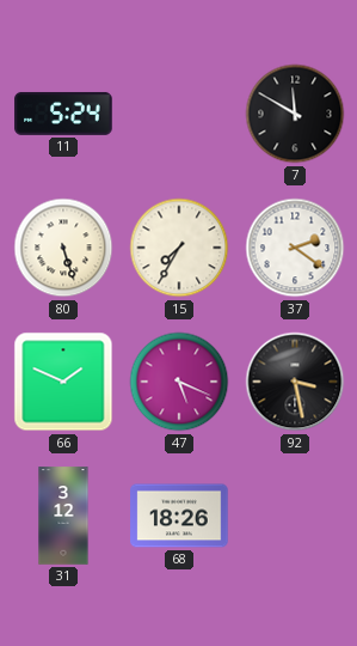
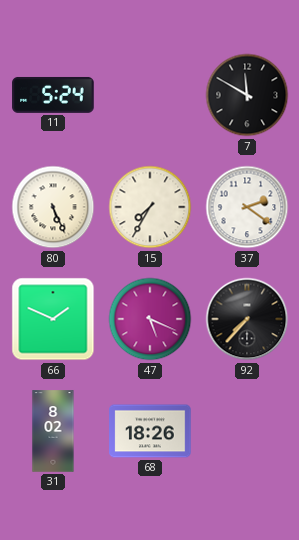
80: 5:27 -> 5:26
92: 3:28 -> 7:37
31: 3:12 -> 8:02
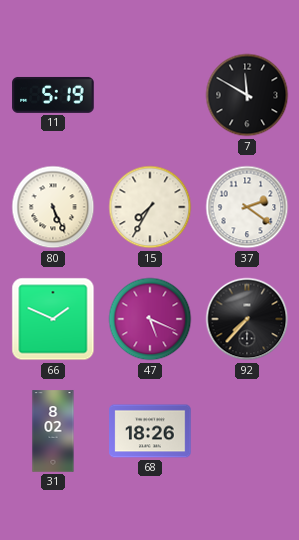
11: 5:24 -> 5:19
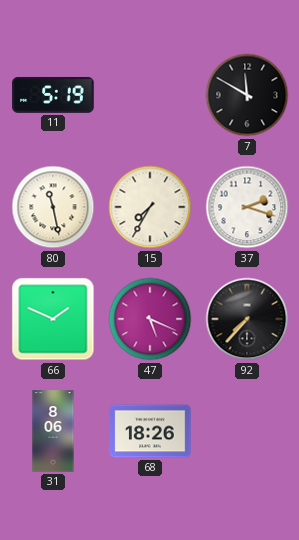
80: 5:26 -> 11:28
37: 2:21 -> 2:18
31: 8:02 -> 8:06
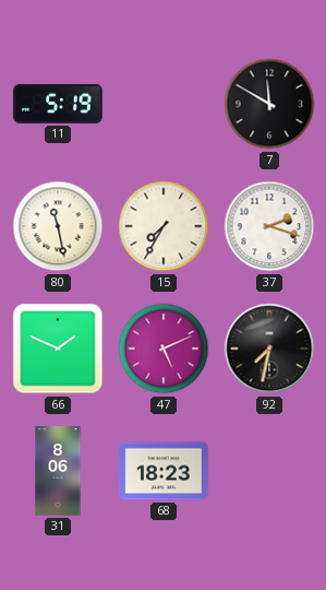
47: 5:19 -> 5:11
92: 7:37 -> 7:32
68: 18:26 -> 18:23
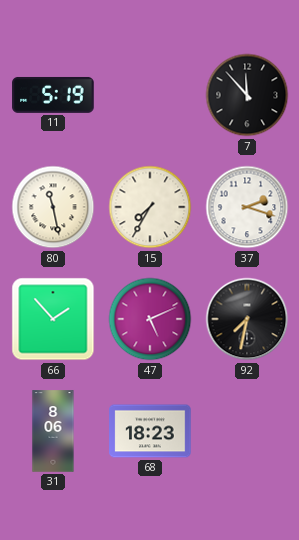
7: 11:50 -> 11:53
66: 1:49 -> 1:53
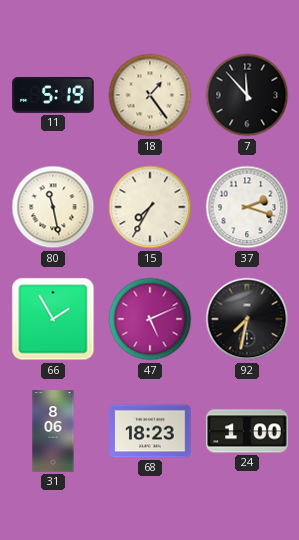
18: none -> 1:24
66: 1:53 -> 1:55
24: none -> 1:00
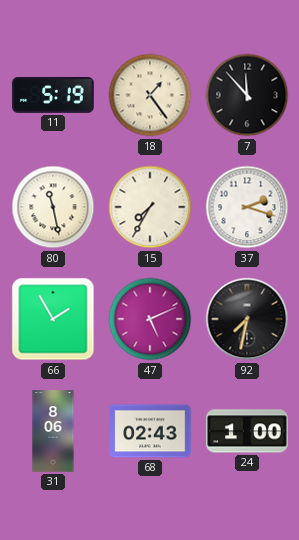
68: 18:23 -> 02:43
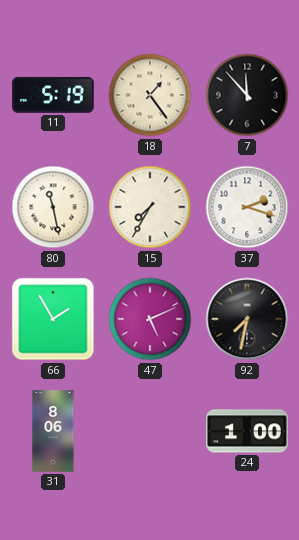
68: 02:43 -> none
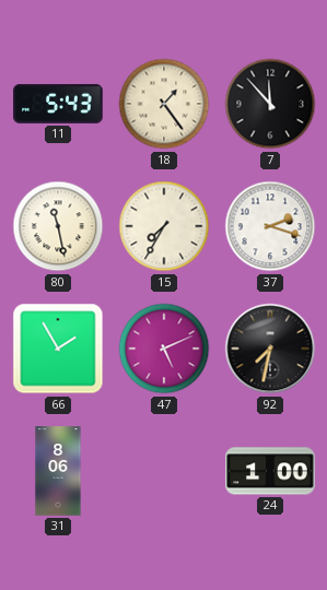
11: 5:19 -> 5:43
